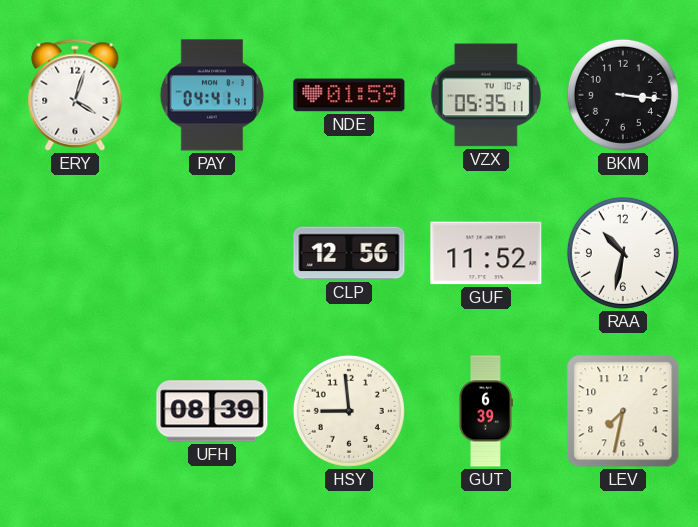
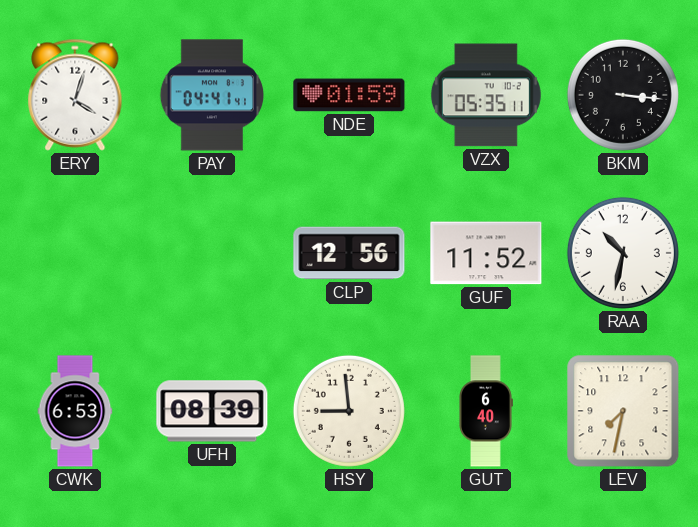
CWK: none -> 6:53
GUT: 6:39 -> 6:40
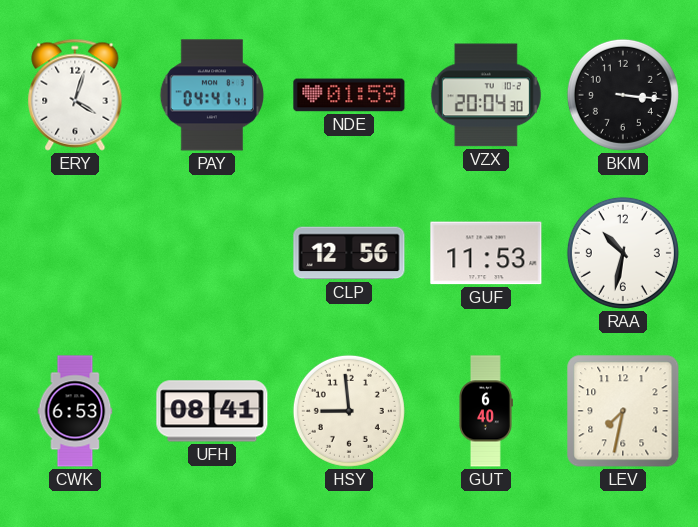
VZX: 05:35 -> 20:04
GUF: 11:52 -> 11:53
UFH: 08:39 -> 08:41
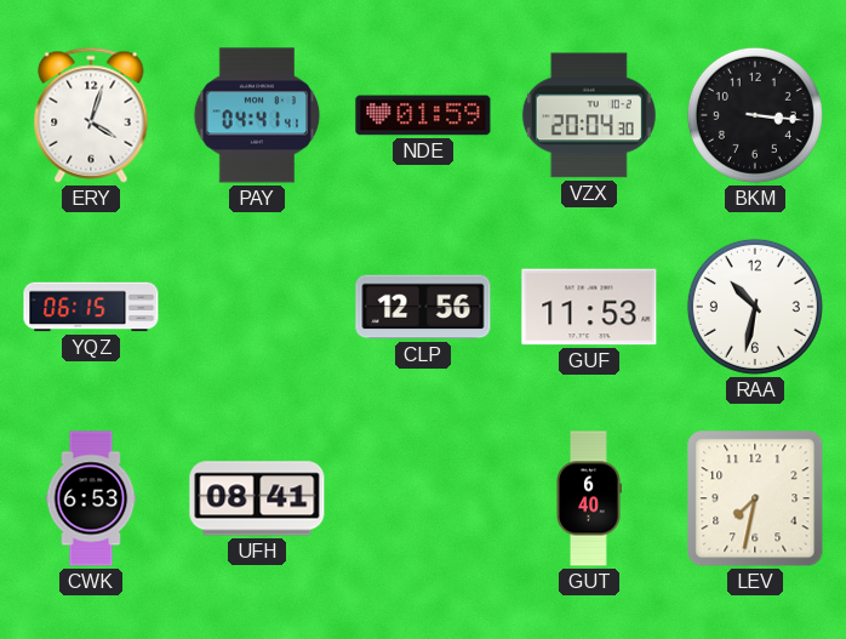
YQZ: none -> 06:15
HSY: 8:59 -> none
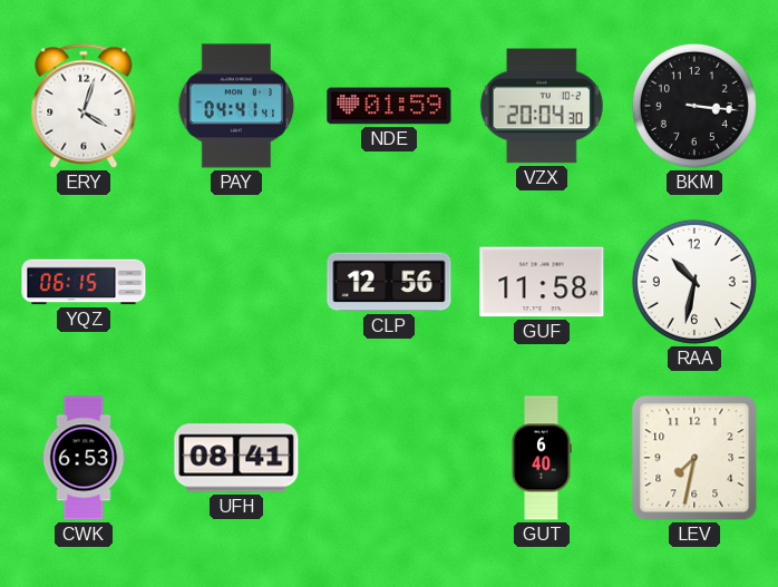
GUF: 11:53 -> 11:58
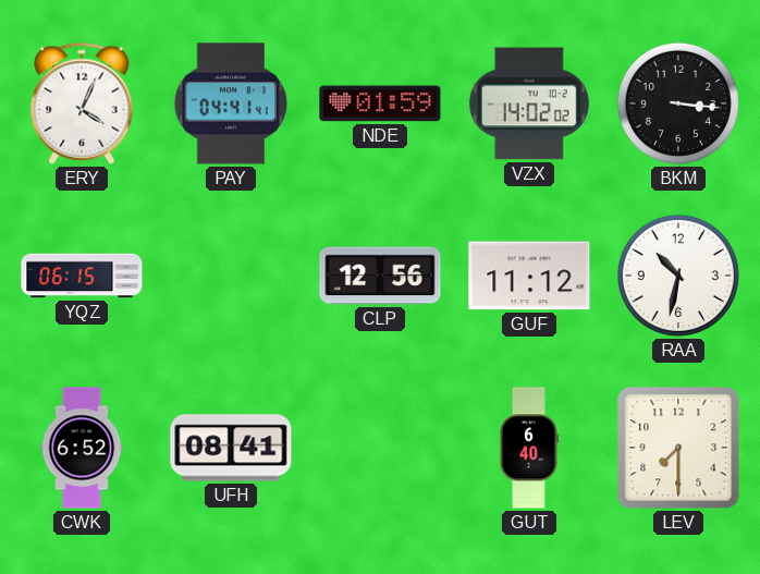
ERY: 4:03 -> 4:04
VZX: 20:04 -> 14:02
GUF: 11:58 -> 11:12
CWK: 6:53 -> 6:52
LEV: 7:32 -> 7:30
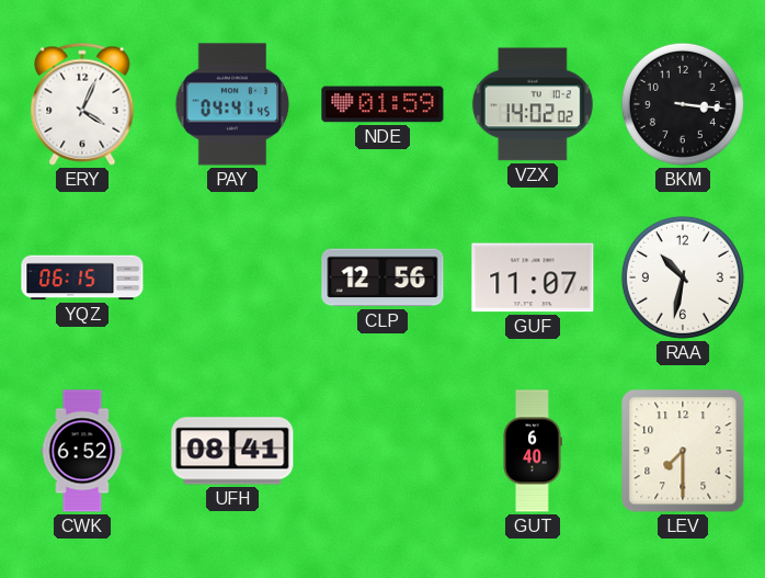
PAY: 04:41:41 -> 04:41:45
GUF: 11:12 -> 11:07
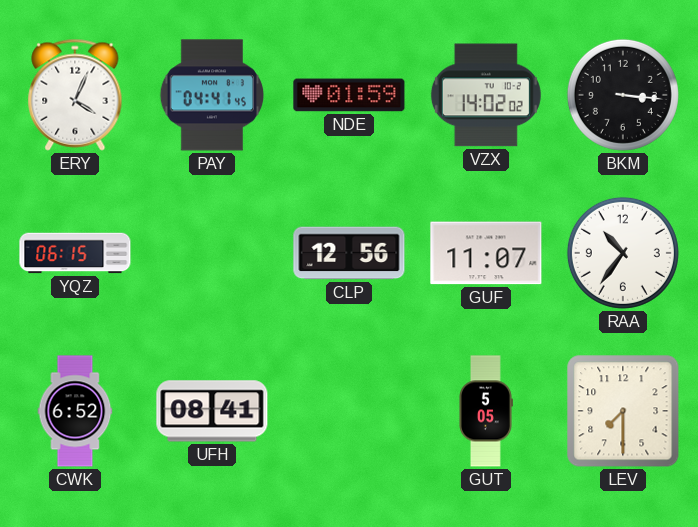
RAA: 10:32 -> 10:36
GUT: 6:40 -> 5:05
